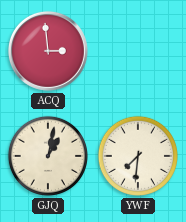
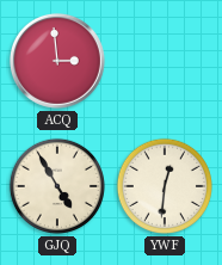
GJQ: 1:02 -> 4:55
YWF: 7:31 -> 12:31
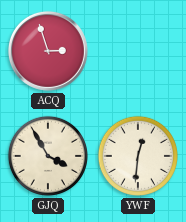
ACQ: 2:59 -> 2:57
GJQ: 4:55 -> 3:55
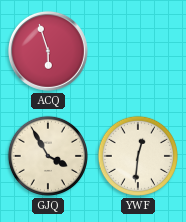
ACQ: 2:57 -> 5:57
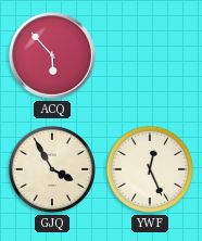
ACQ: 5:57 -> 5:53
YWF: 12:31 -> 12:26
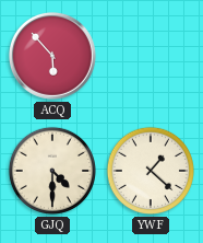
GJQ: 3:55 -> 4:30
YWF: 12:26 -> 1:22
